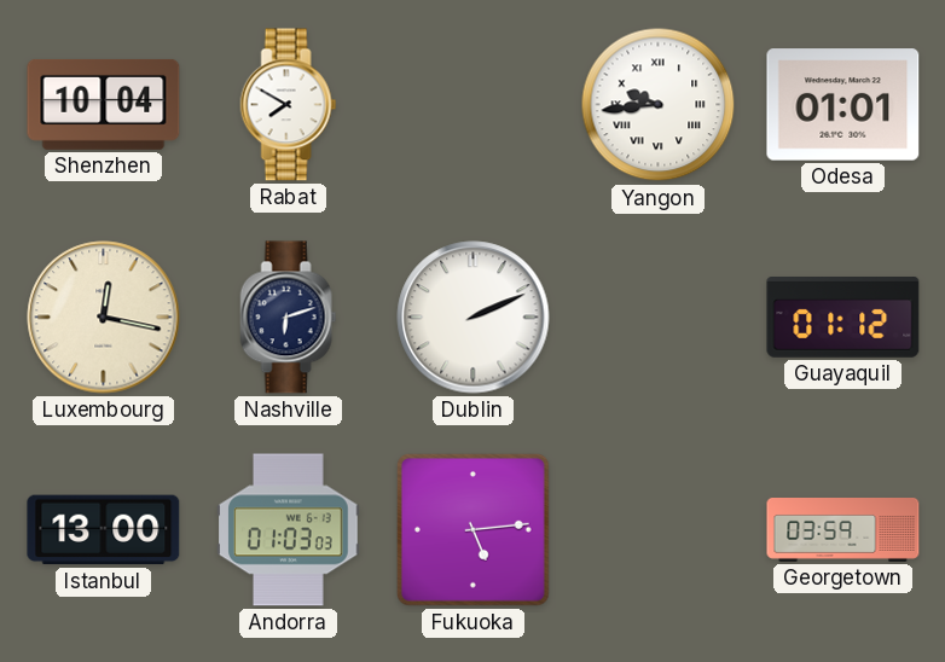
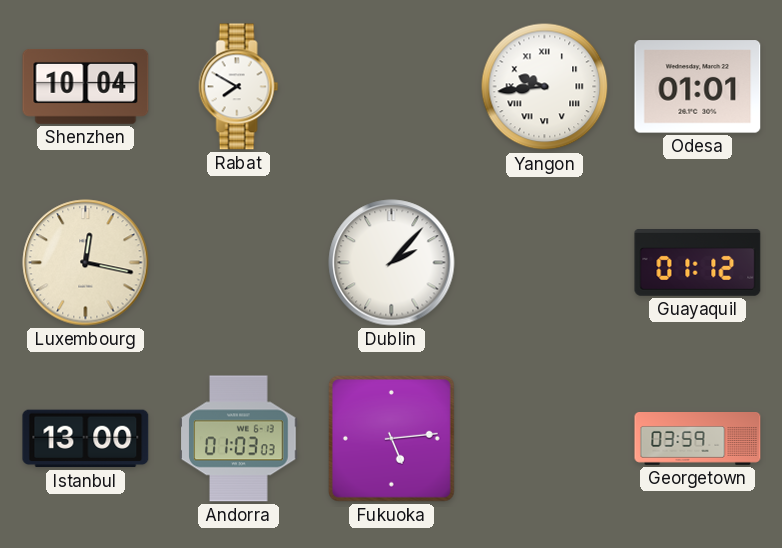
Nashville: 6:12 -> none
Dublin: 2:11 -> 2:07
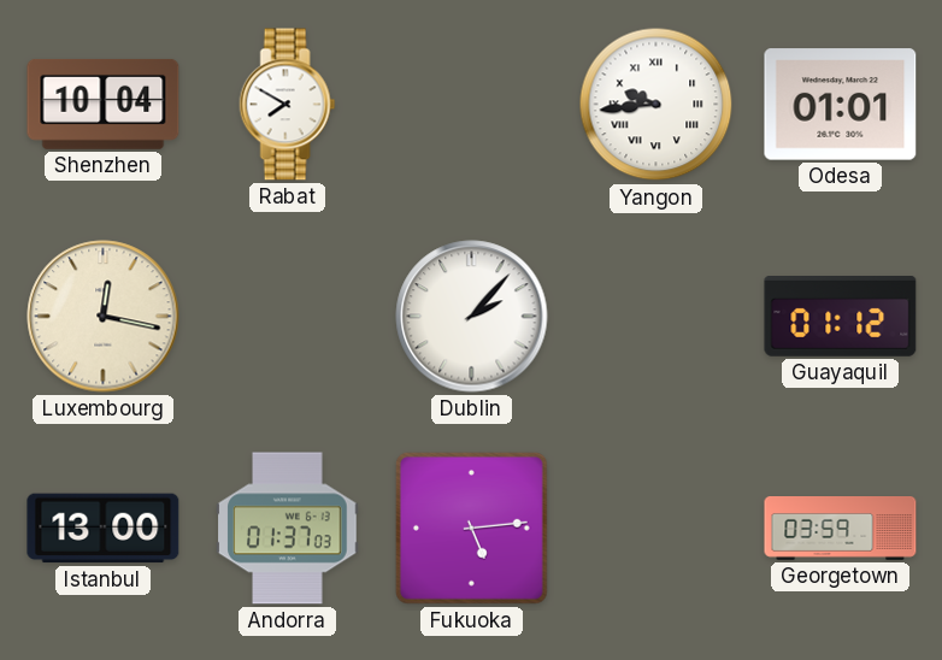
Andorra: 01:03 -> 01:37
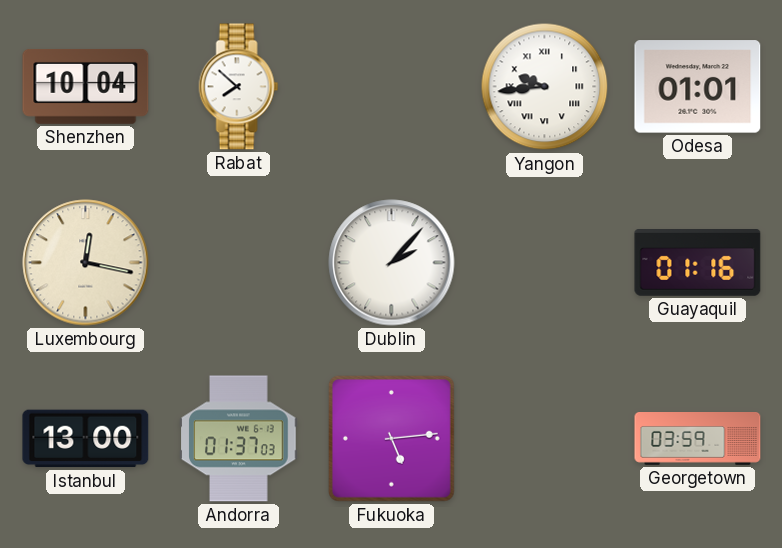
Rabat: 7:50 -> 7:52
Guayaquil: 01:12 -> 01:16
